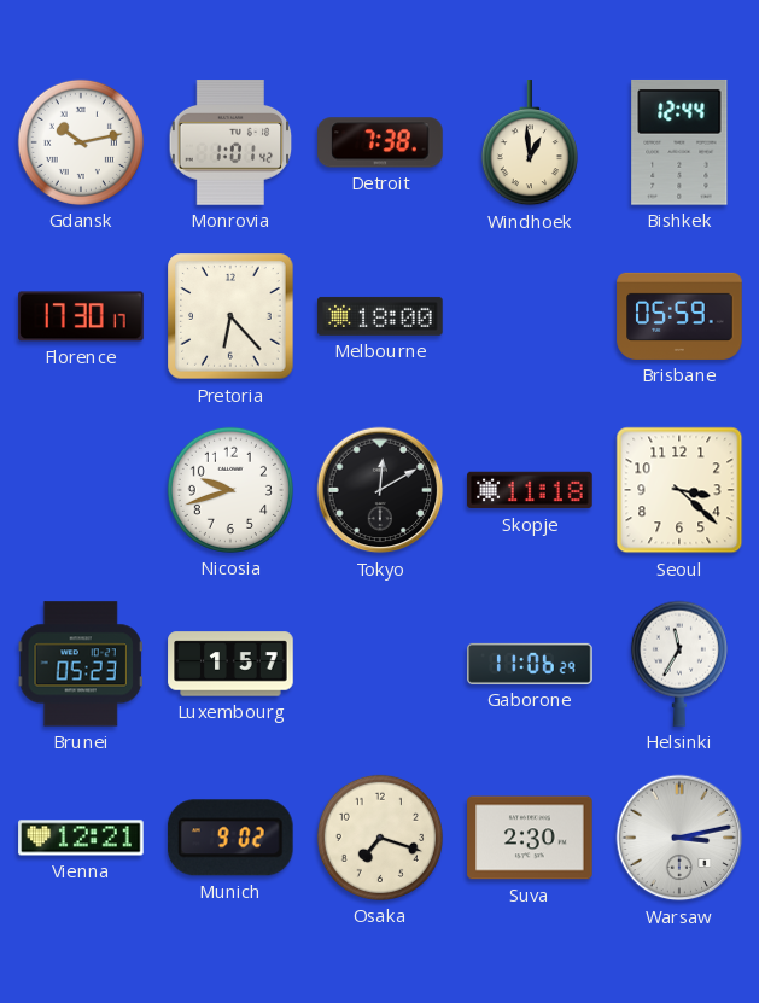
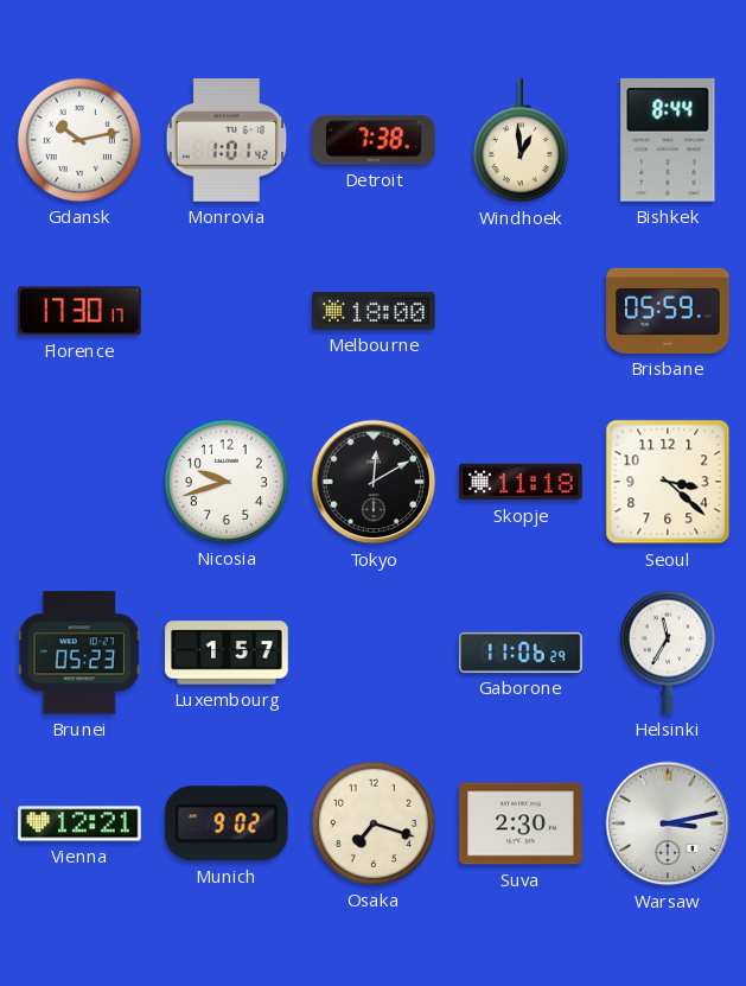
Bishkek: 12:44 -> 8:44
Pretoria: 6:23 -> none
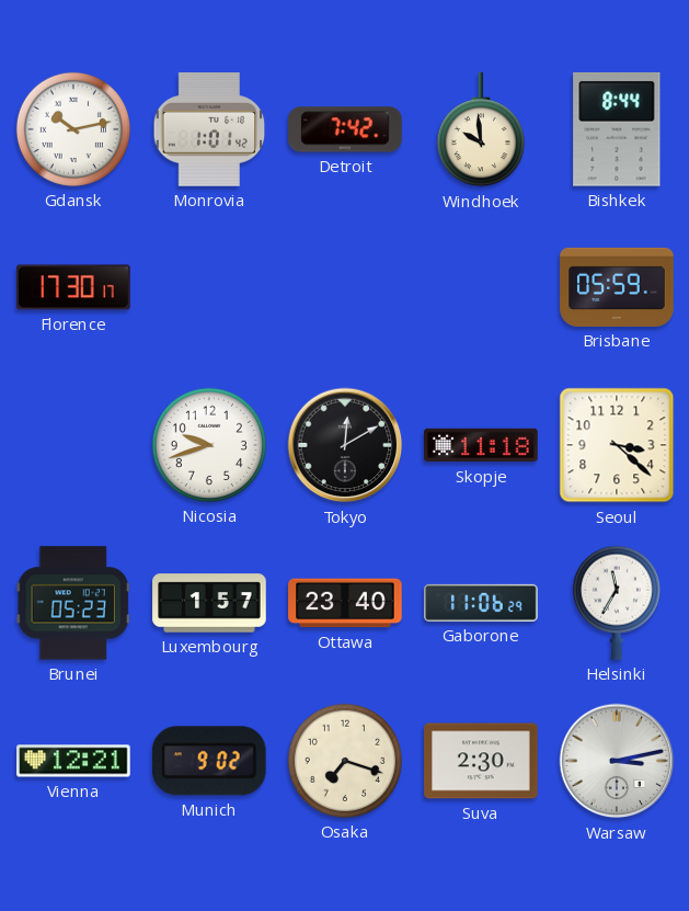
Detroit: 7:38 -> 7:42
Windhoek: 12:59 -> 9:59
Melbourne: 18:00 -> none
Ottawa: none -> 23:40
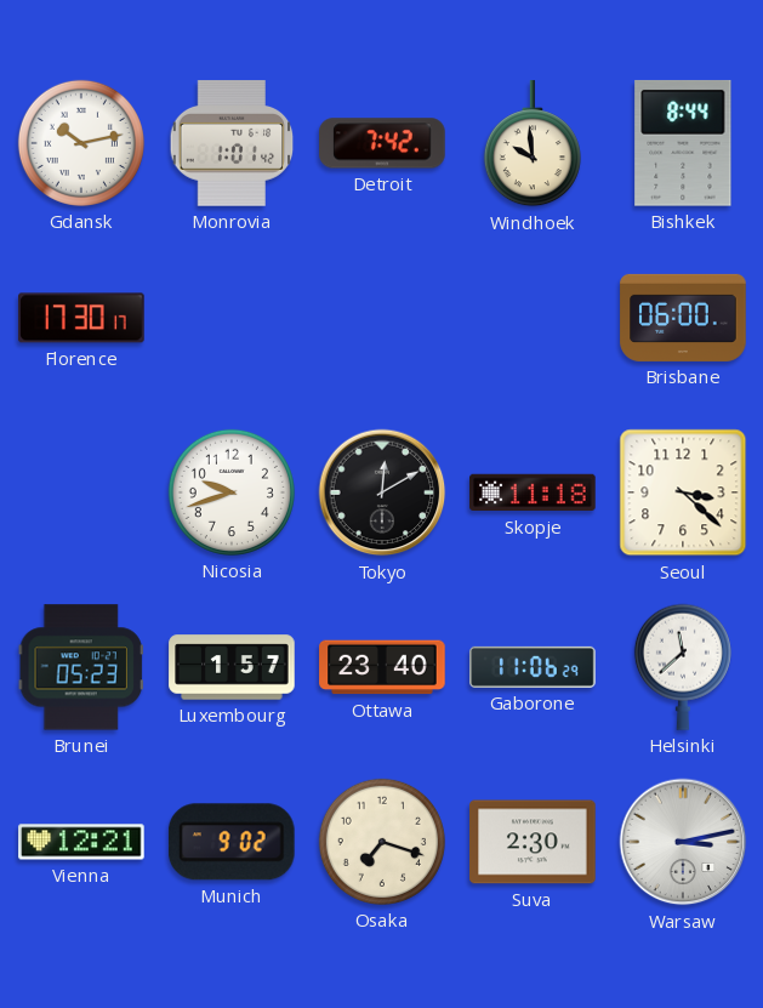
Brisbane: 05:59 -> 06:00
Helsinki: 11:35 -> 11:38
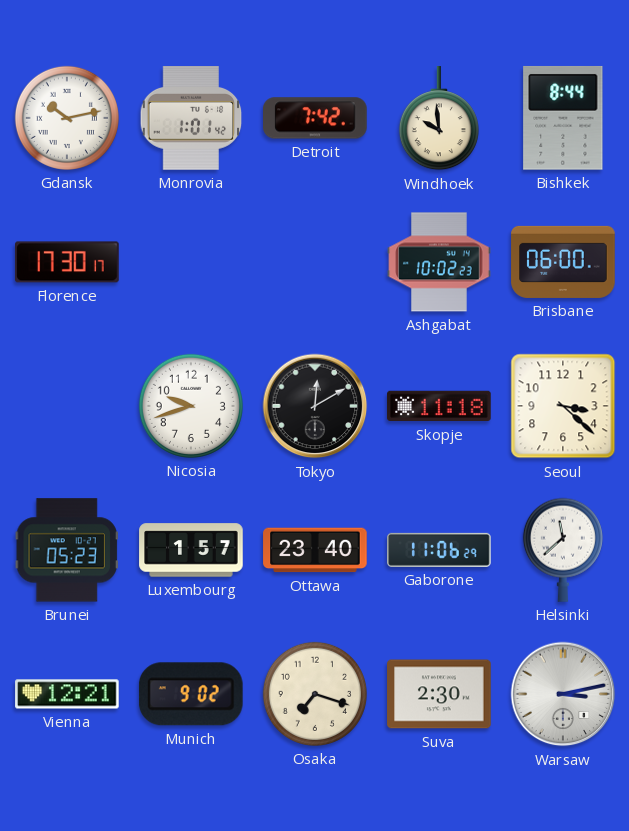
Ashgabat: none -> 10:02
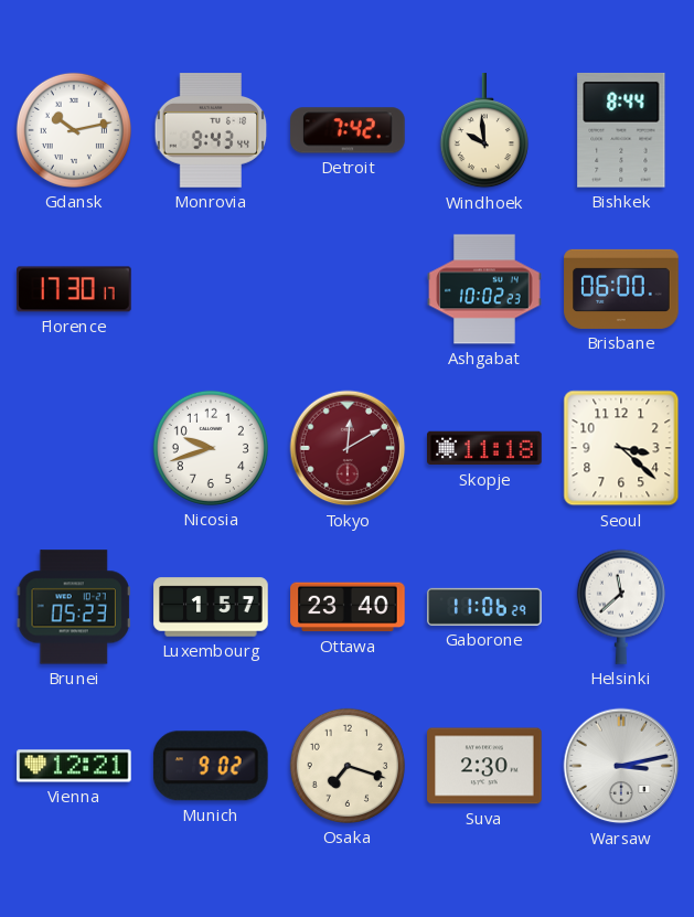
Monrovia: 1:01 -> 9:43
Tokyo dial: black -> burgundy
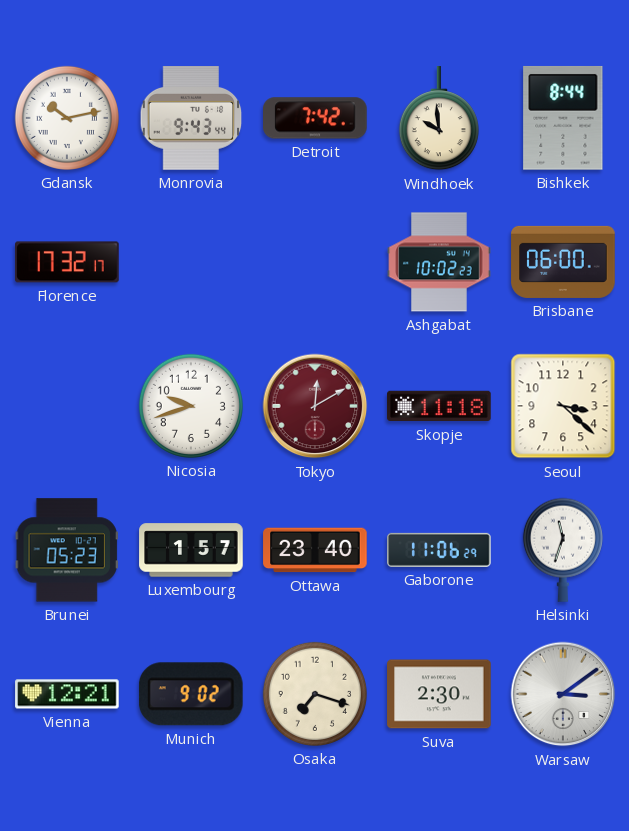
Florence: 17:30 -> 17:32
Helsinki: 11:38 -> 11:33
Warsaw: 3:13 -> 3:09
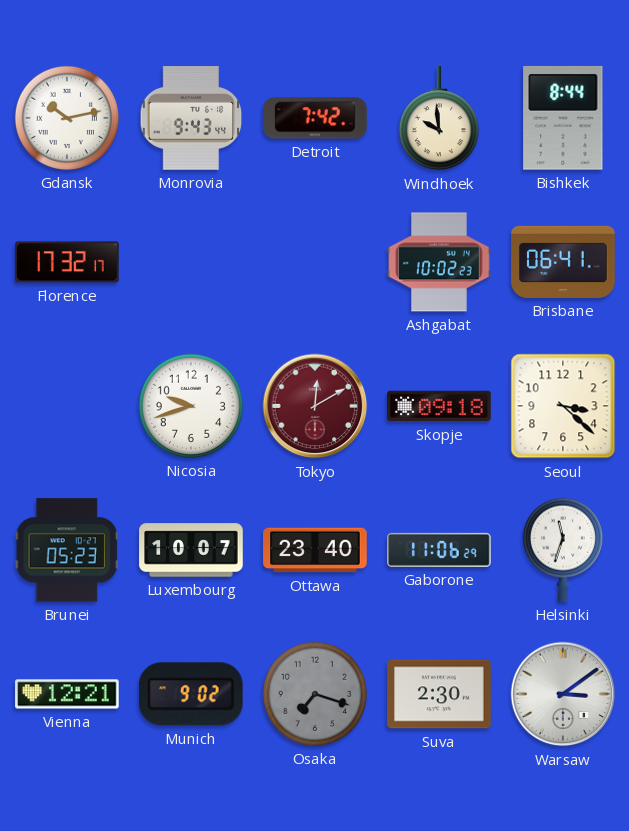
Brisbane: 06:00 -> 06:41
Skopje: 11:18 -> 09:18
Luxembourg: 1:57 -> 10:07
Osaka dial: cream -> grey
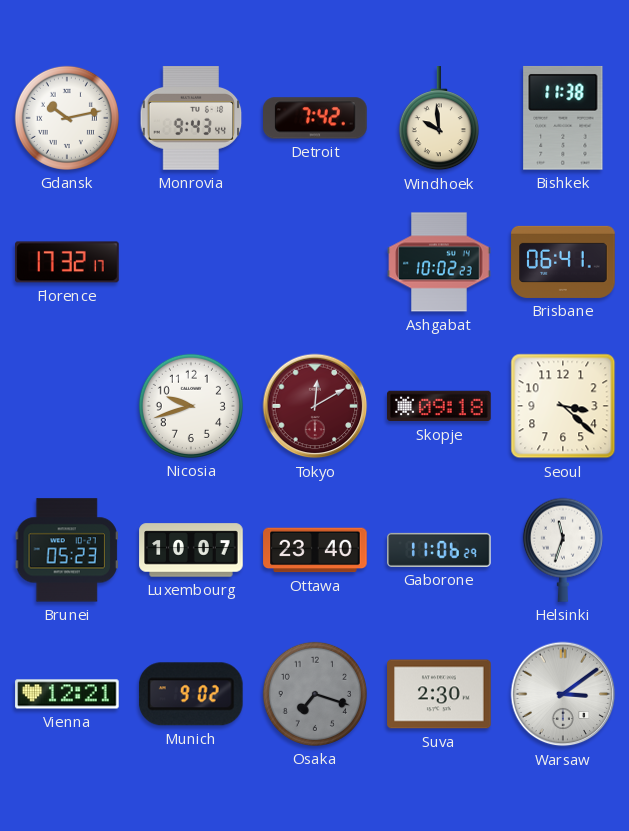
Bishkek: 8:44 -> 11:38
